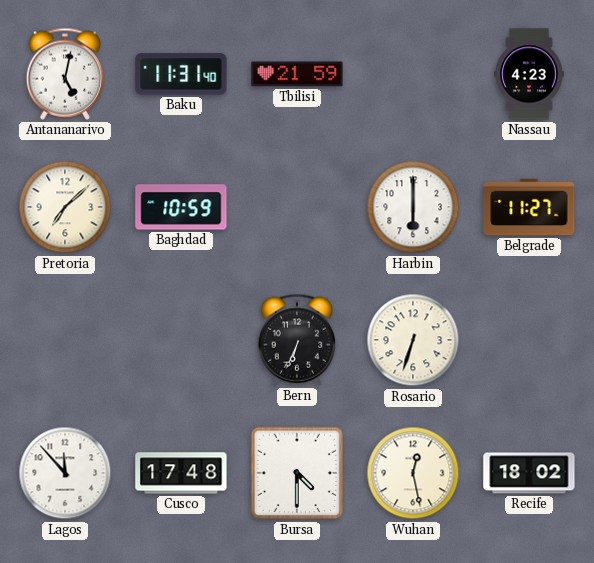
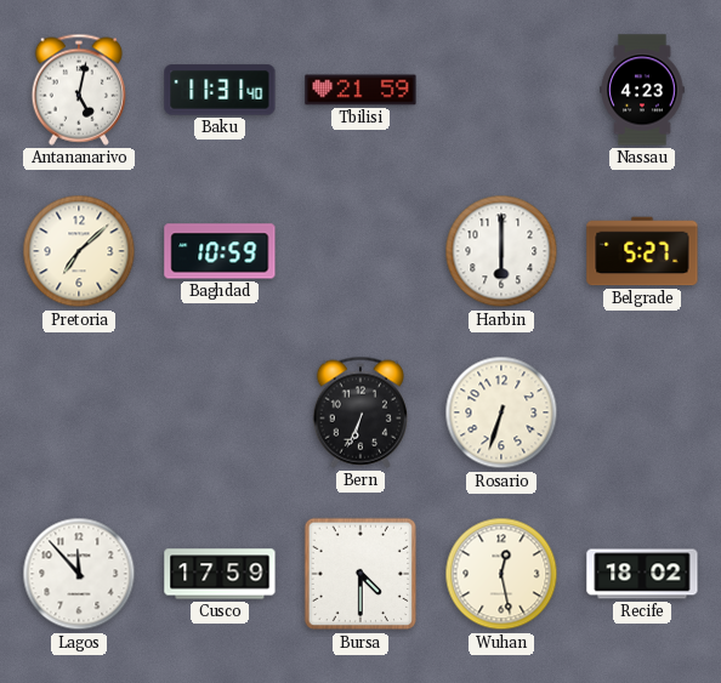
Belgrade: 11:27 -> 5:27
Cusco: 17:48 -> 17:59
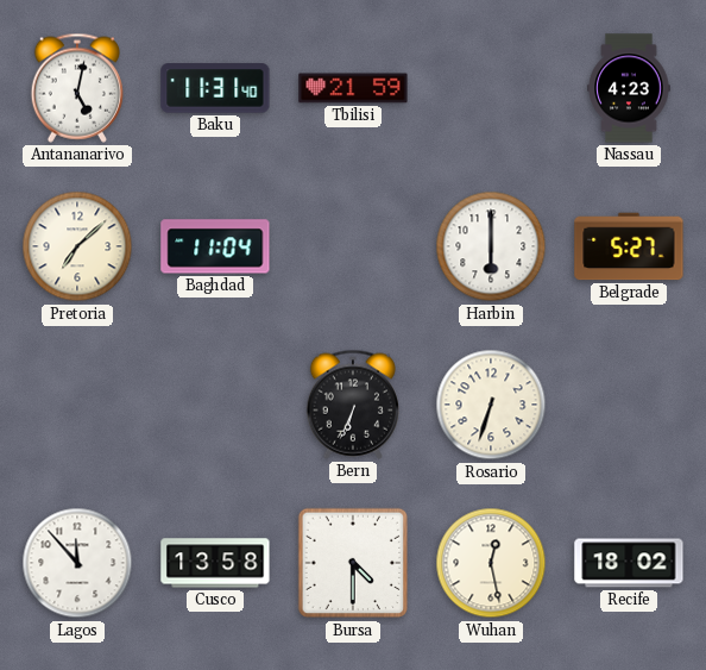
Baghdad: 10:59 -> 11:04
Cusco: 17:59 -> 13:58
